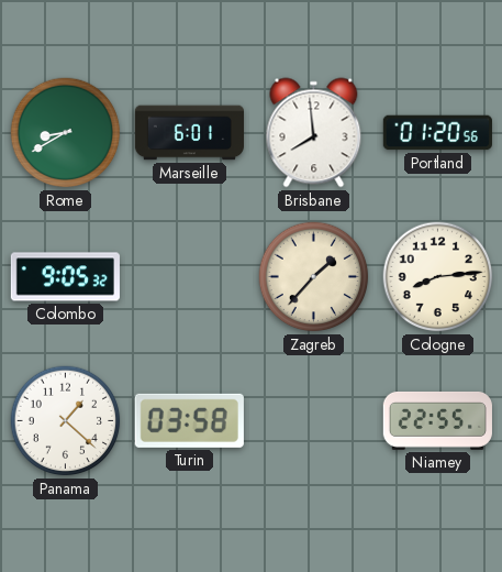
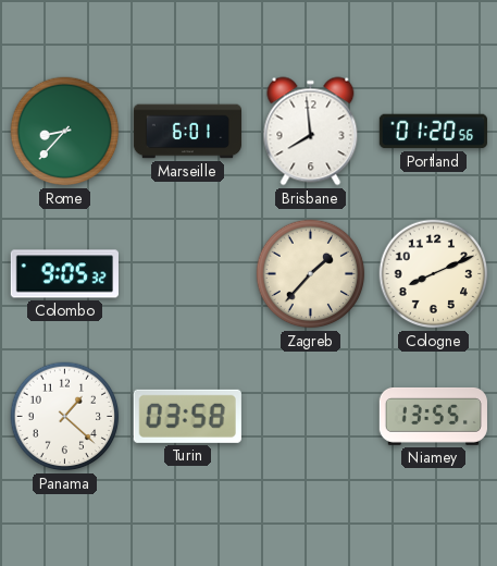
Rome: 8:40 -> 8:37
Cologne: 8:14 -> 8:11
Niamey: 22:55 -> 13:55
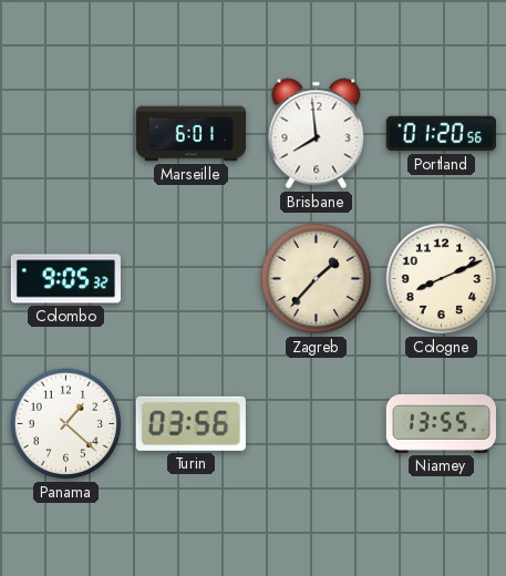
Rome: 8:37 -> none
Turin: 03:58 -> 03:56
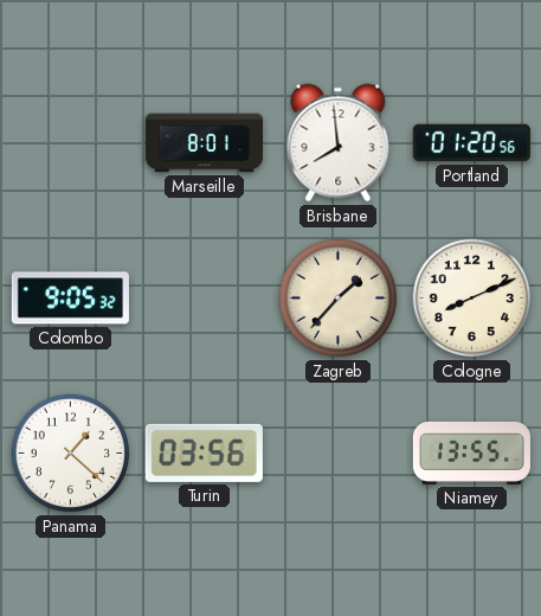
Marseille: 6:01 -> 8:01
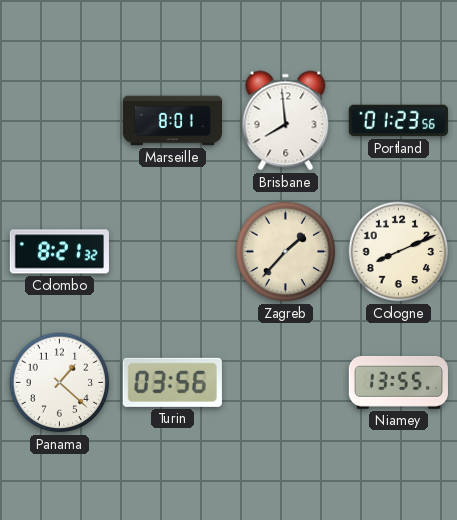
Portland: 01:20 -> 01:23
Colombo: 9:05 -> 8:21
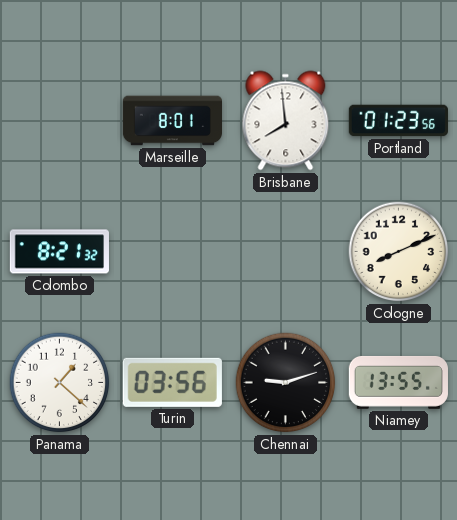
Zagreb: 1:37 -> none
Chennai: none -> 9:12
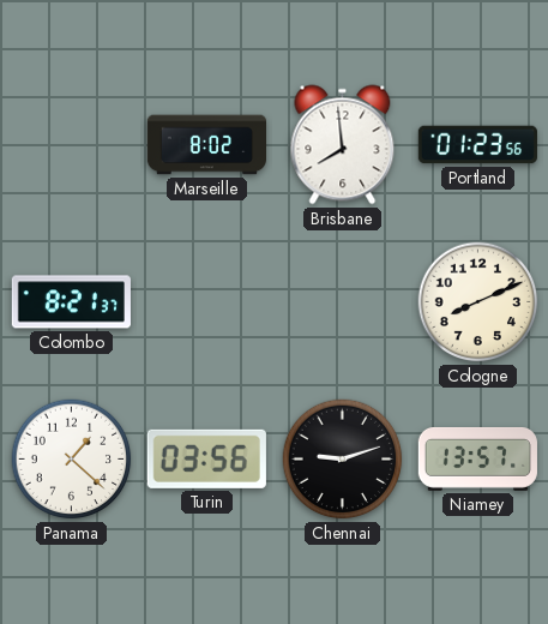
Marseille: 8:01 -> 8:02
Colombo: 8:21:32 -> 8:21:37
Niamey: 13:55 -> 13:57
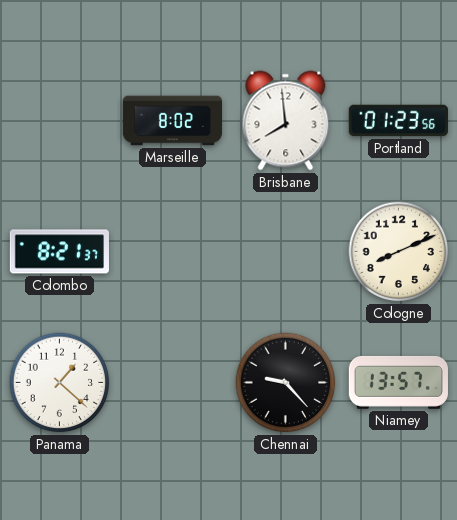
Turin: 03:56 -> none
Chennai: 9:12 -> 9:23
